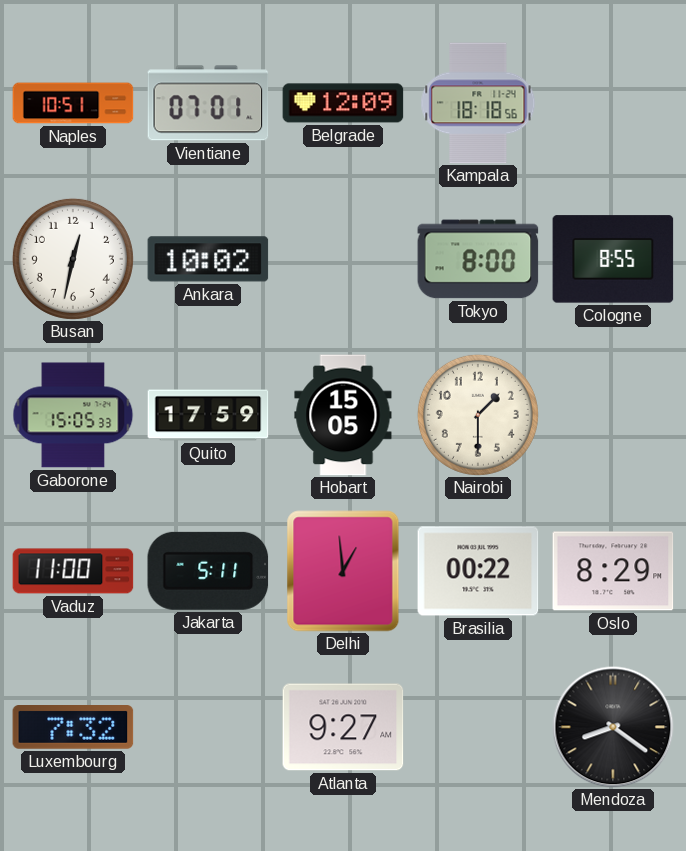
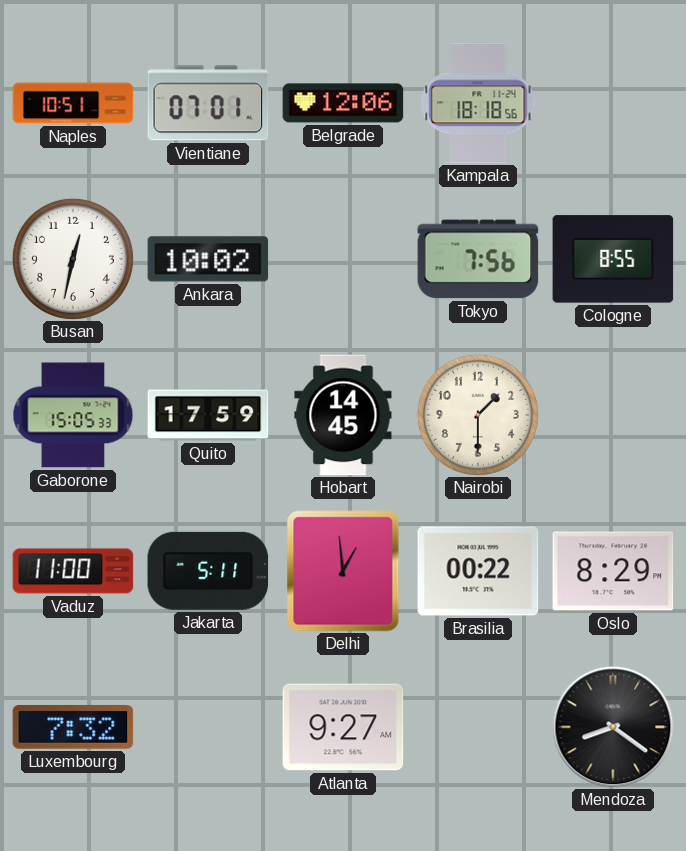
Belgrade: 12:09 -> 12:06
Tokyo: 8:00 -> 7:56
Hobart: 15:05 -> 14:45
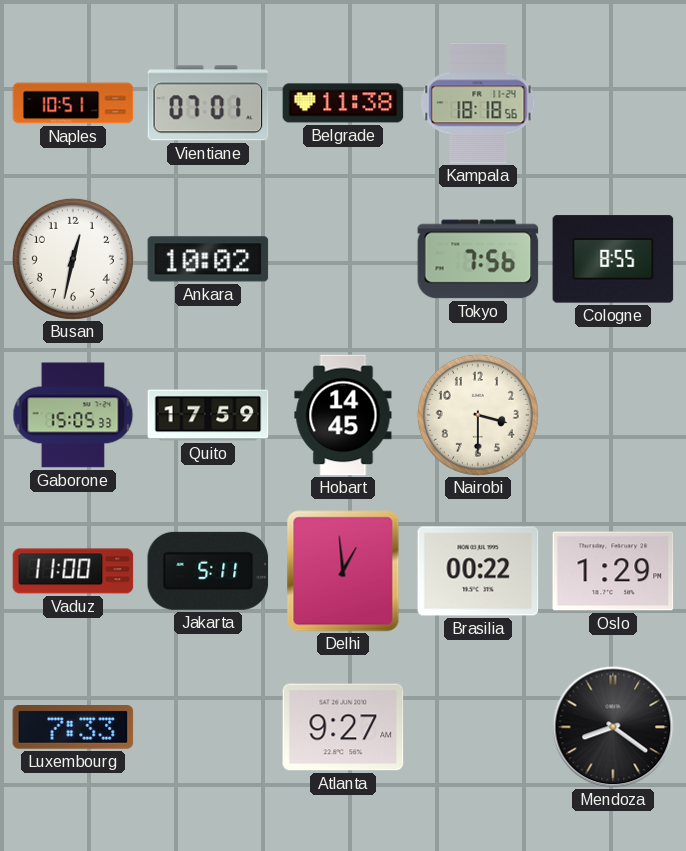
Belgrade: 12:06 -> 11:38
Nairobi: 1:30 -> 3:30
Oslo: 8:29 -> 1:29
Luxembourg: 7:32 -> 7:33
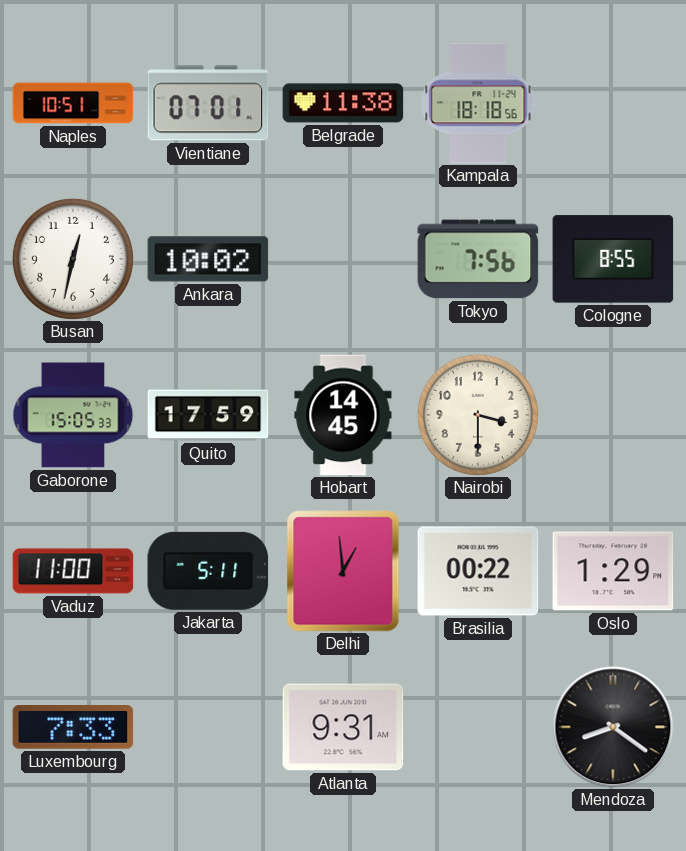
Atlanta: 9:27 -> 9:31
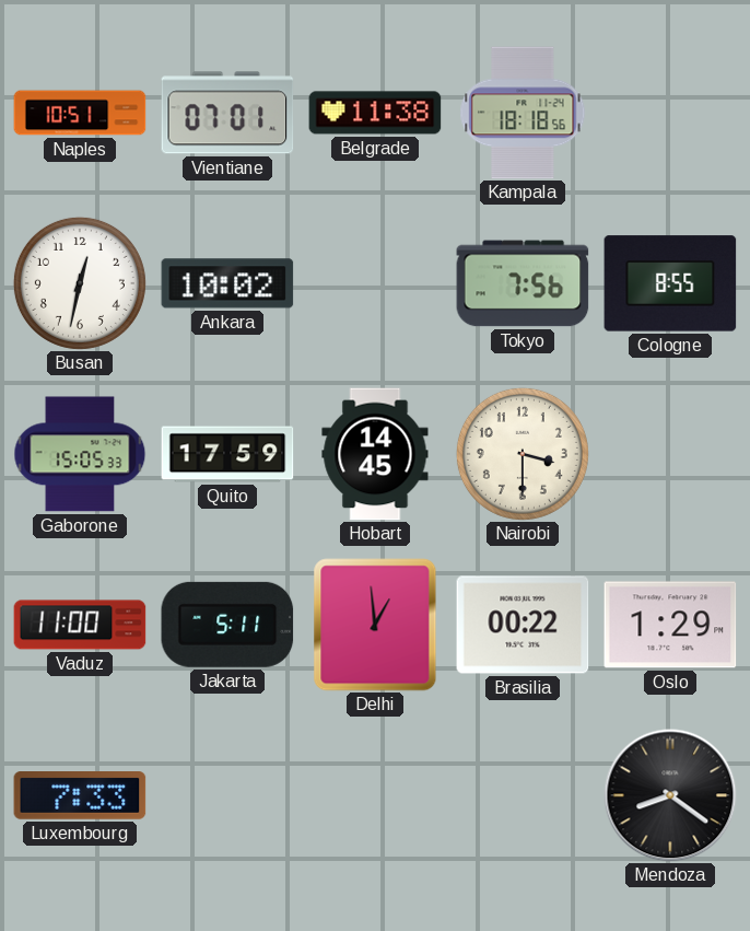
Atlanta: 9:31 -> none
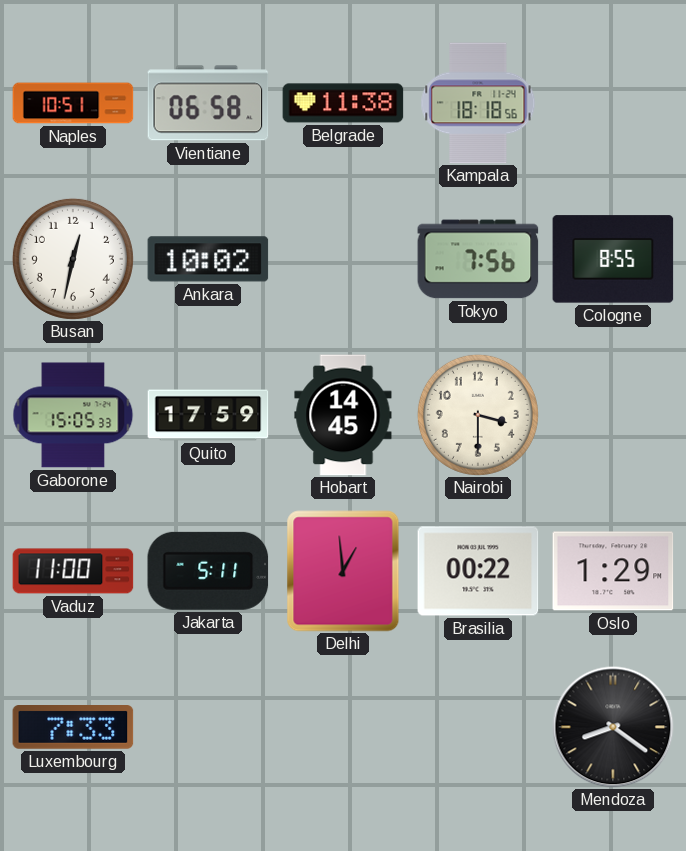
Vientiane: 07:01 -> 06:58
